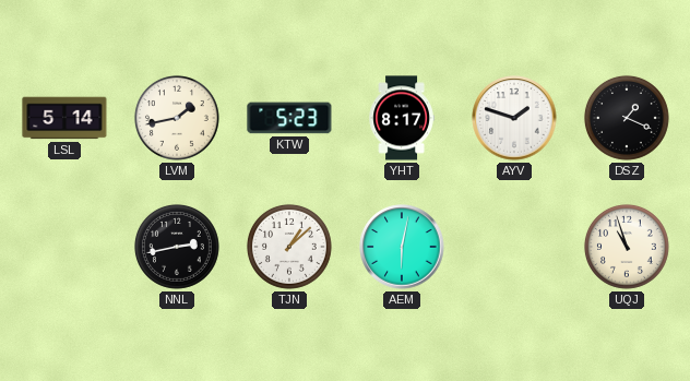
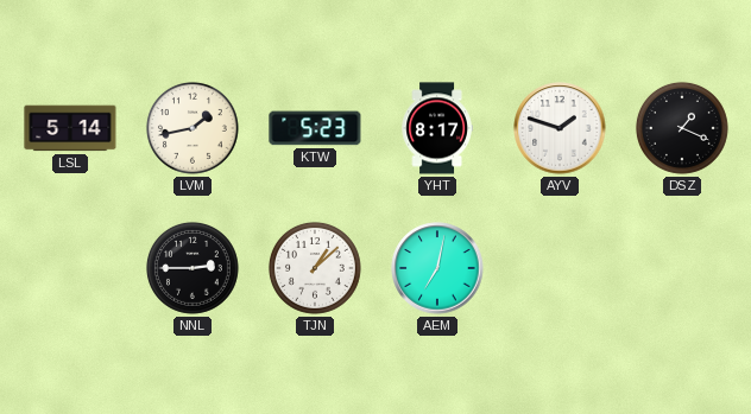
NNL: 2:43 -> 2:45
AEM: 6:02 -> 7:02
UQJ: 10:57 -> none
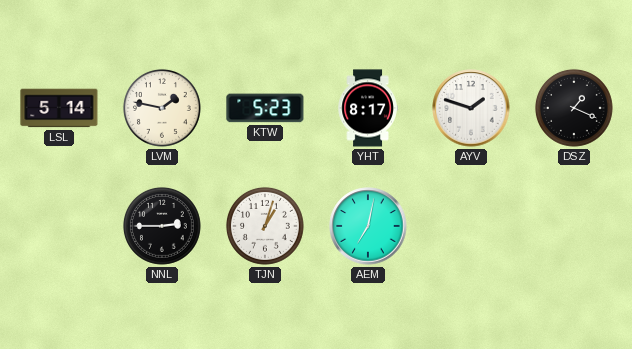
LVM: 1:43 -> 1:47
TJN: 1:08 -> 1:03
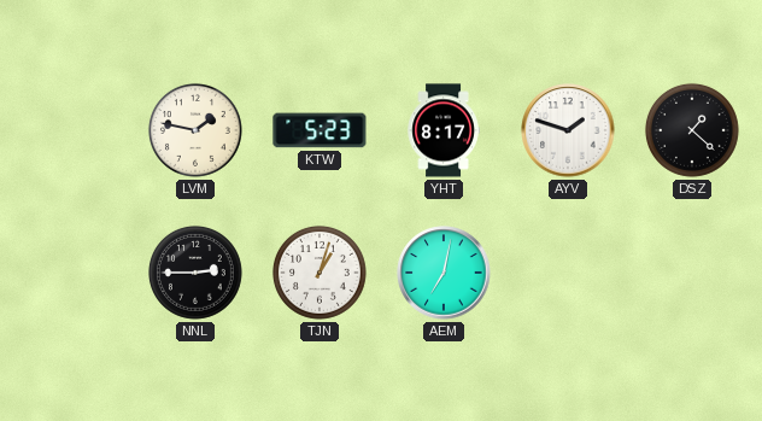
LSL: 5:14 -> none
DSZ: 1:19 -> 1:22
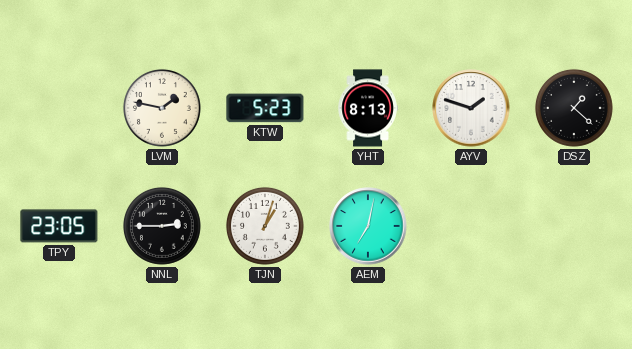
YHT: 8:17 -> 8:13
TPY: none -> 23:05
